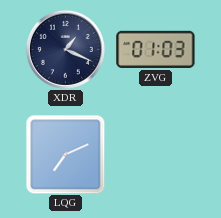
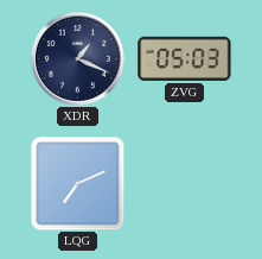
ZVG: 01:03 -> 05:03
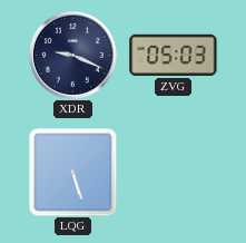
XDR: 1:19 -> 9:19
LQG: 7:11 -> 5:27
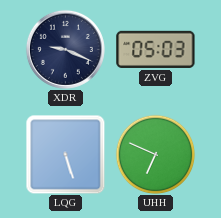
UHH: none -> 6:49
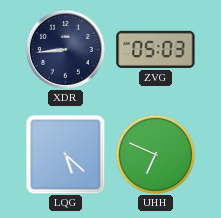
XDR: 9:19 -> 8:44
LQG: 5:27 -> 5:22
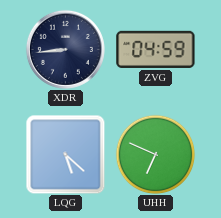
ZVG: 05:03 -> 04:59
